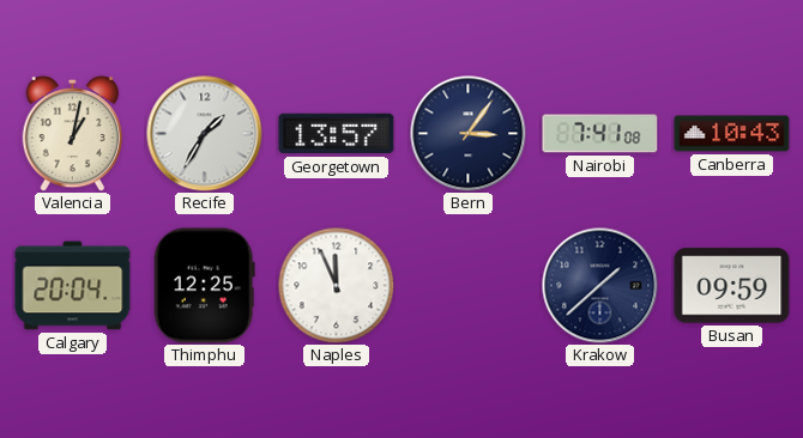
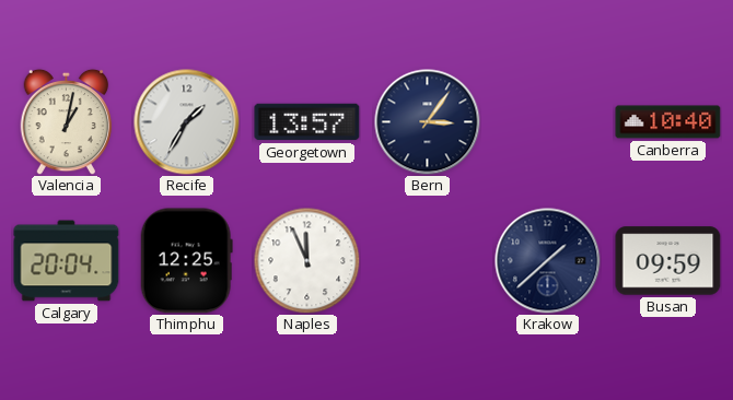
Nairobi: 7:41 -> none
Canberra: 10:43 -> 10:40
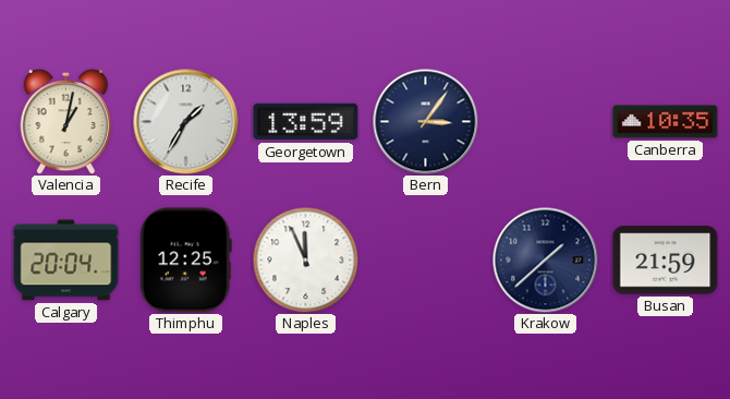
Georgetown: 13:57 -> 13:59
Canberra: 10:40 -> 10:35
Busan: 09:59 -> 21:59
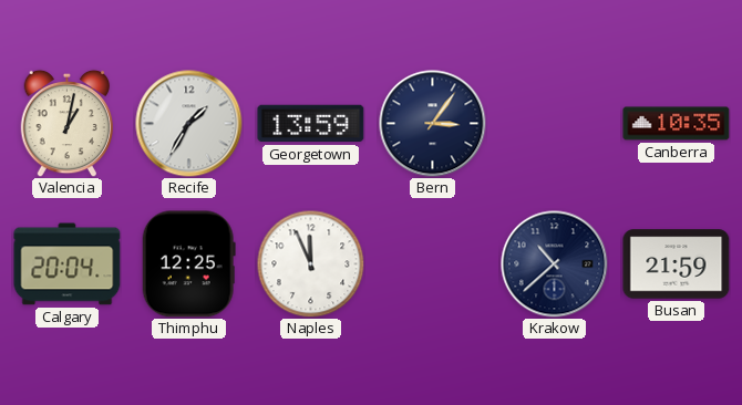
Krakow: 1:38 -> 10:38
